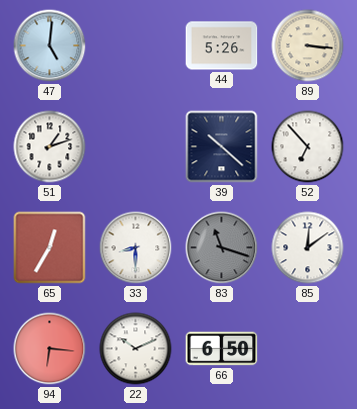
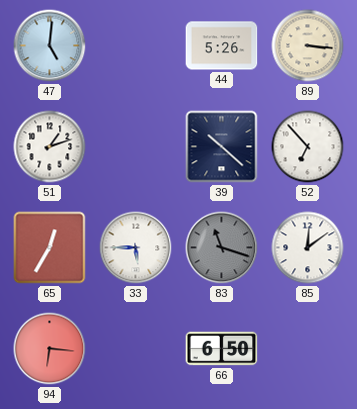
33: 8:30 -> 5:45
22: 10:11 -> none
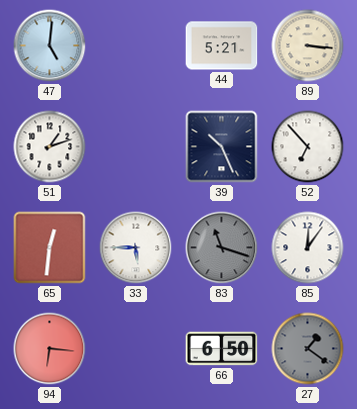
44: 5:26 -> 5:21
39: 10:22 -> 10:26
65: 12:35 -> 12:31
85: 12:09 -> 12:06
27: none -> 1:21
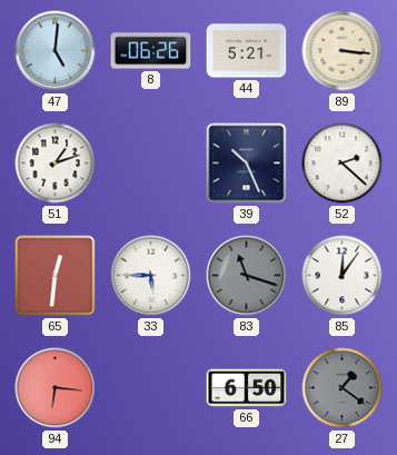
8: none -> 06:26
52: 6:53 -> 2:22
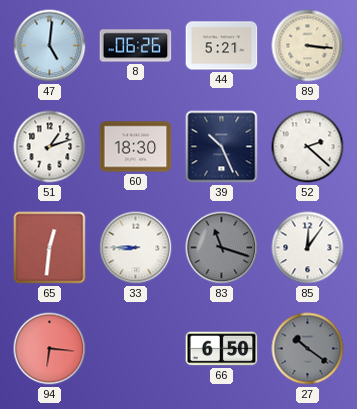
60: none -> 18:30
33: 5:45 -> 8:45
27: 1:21 -> 10:21
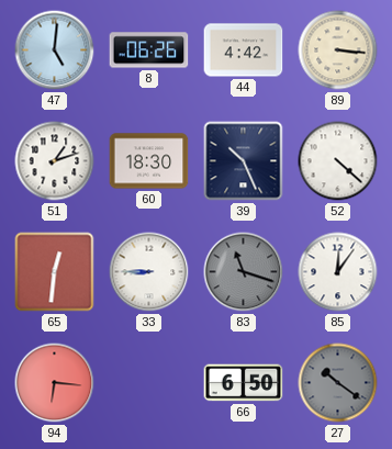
44: 5:21 -> 4:42
52: 2:22 -> 4:22
